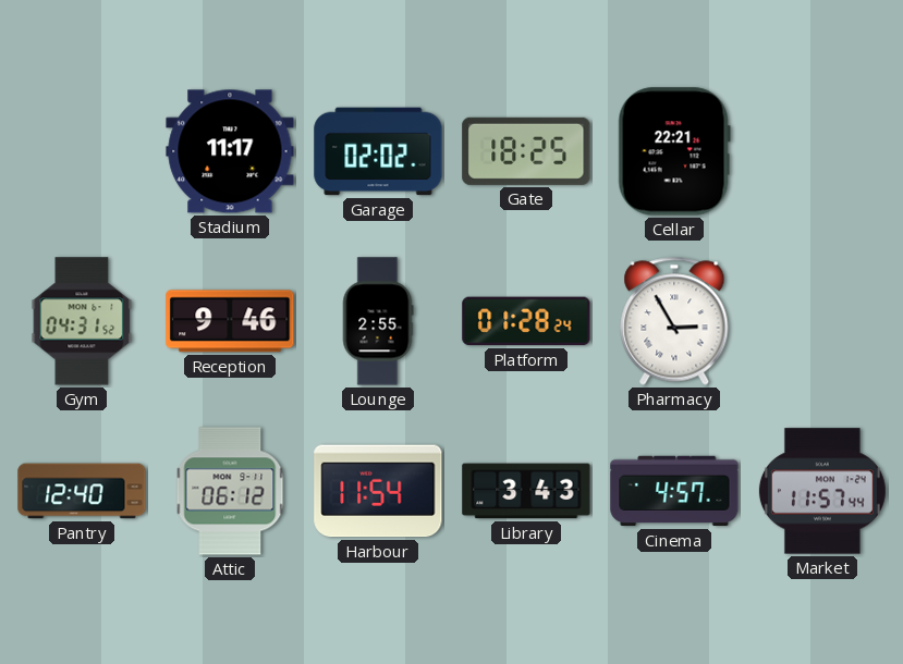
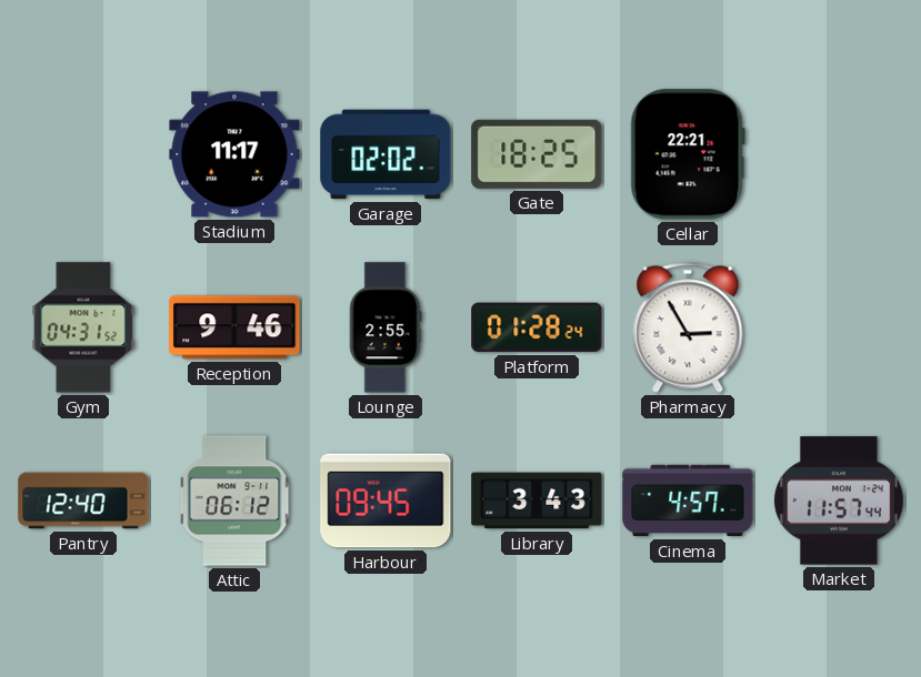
Harbour: 11:54 -> 09:45
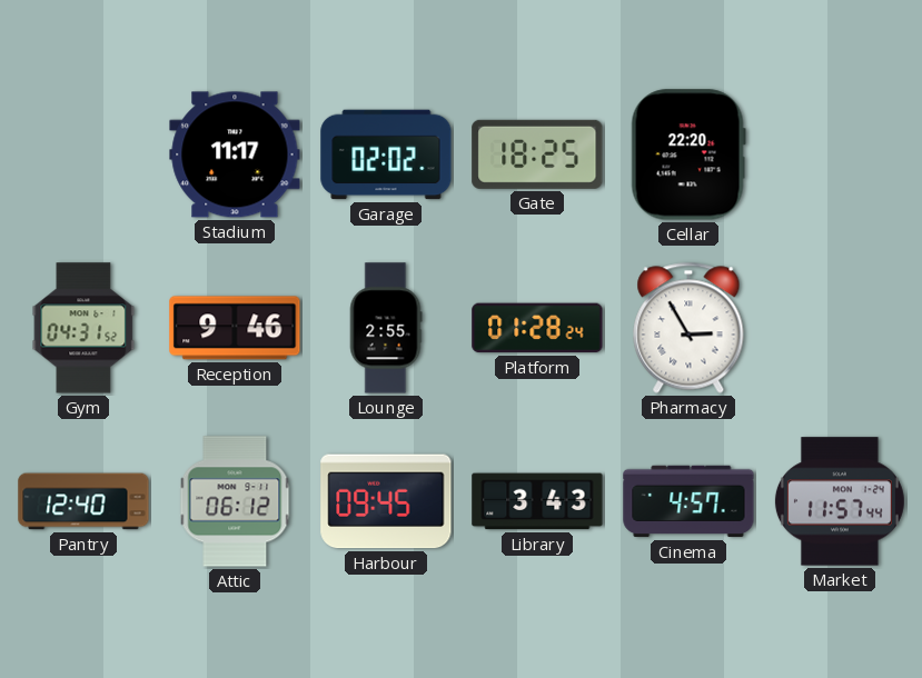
Cellar: 22:21 -> 22:20
